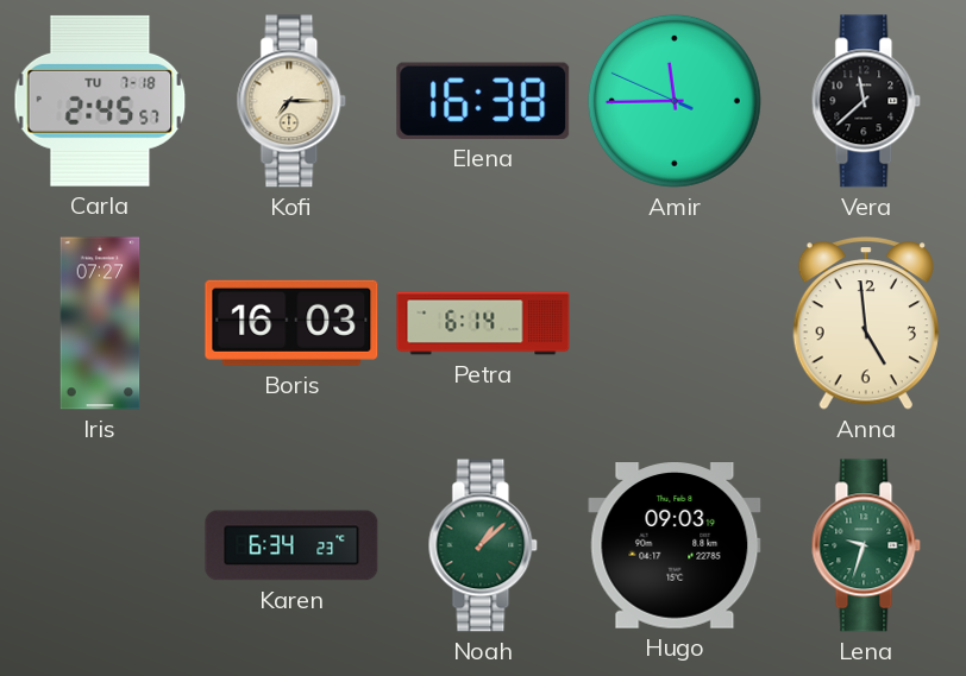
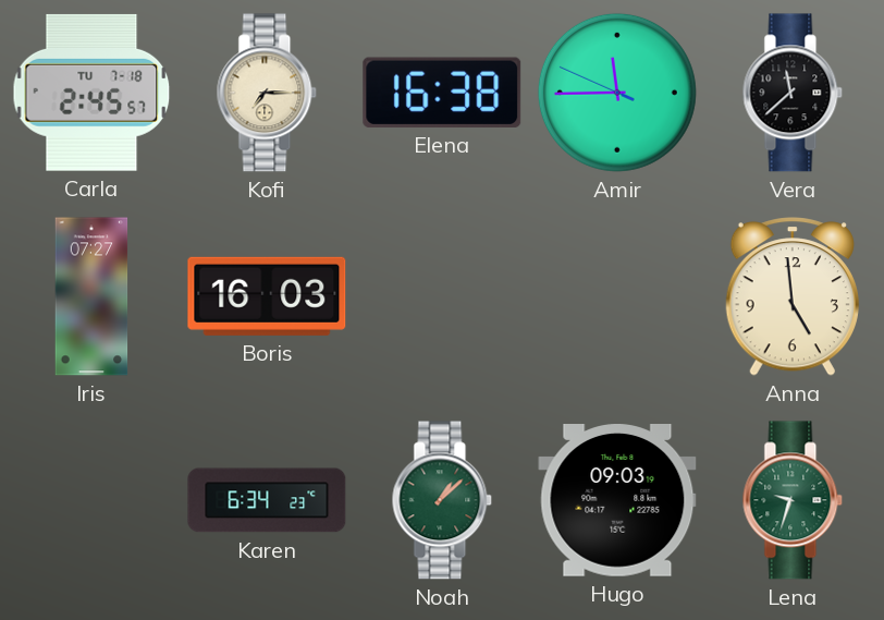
Petra: 6:14 -> none
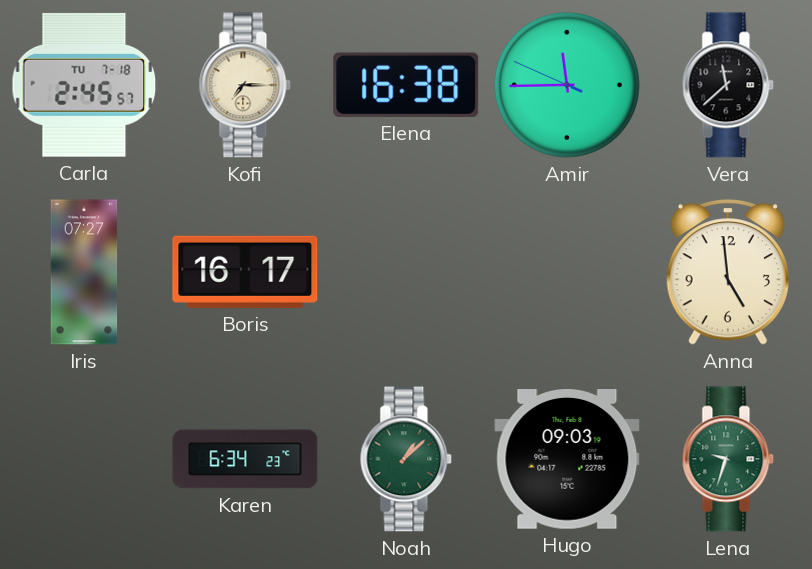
Boris: 16:03 -> 16:17
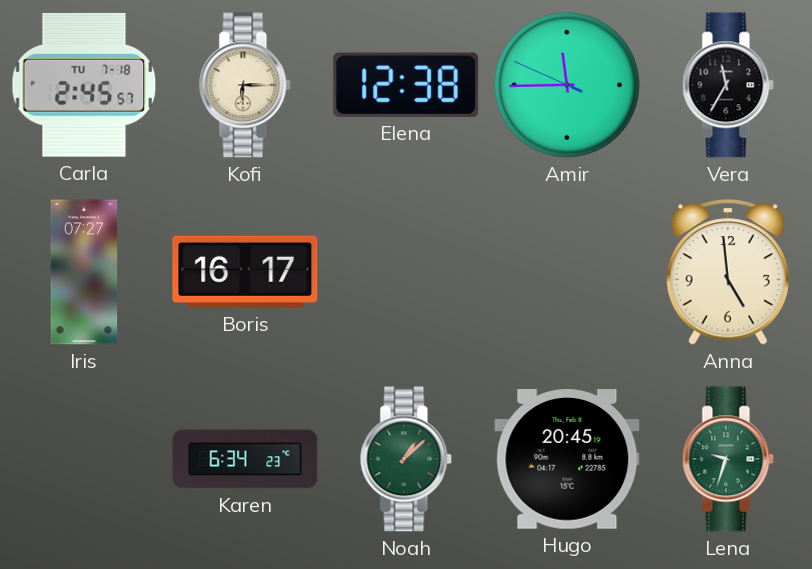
Kofi: 7:15 -> 6:15
Elena: 16:38 -> 12:38
Vera: 11:38 -> 11:35
Hugo: 09:03 -> 20:45
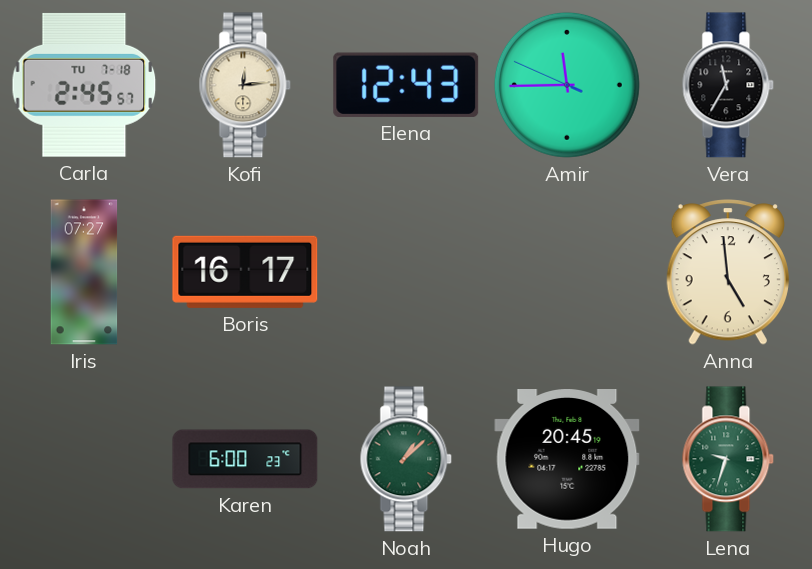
Kofi: 6:15 -> 12:14
Elena: 12:38 -> 12:43
Karen: 6:34 -> 6:00
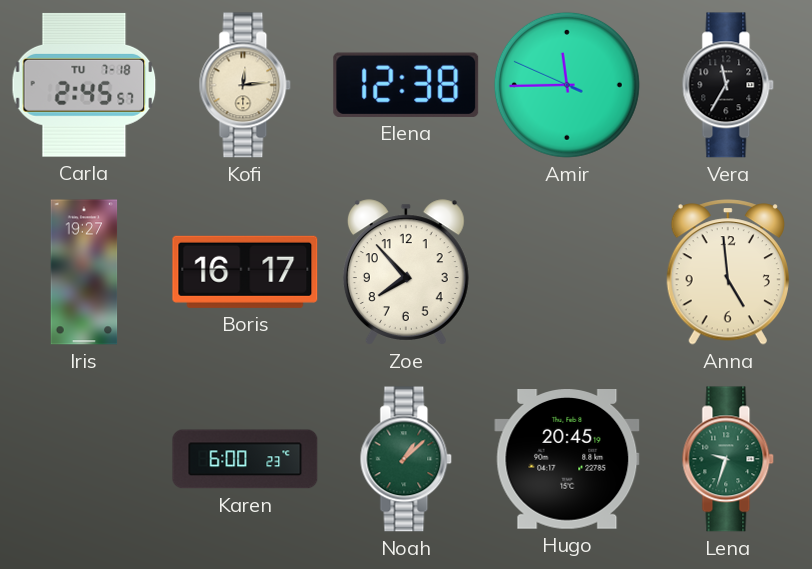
Elena: 12:43 -> 12:38
Iris: 07:27 -> 19:27
Zoe: none -> 7:53
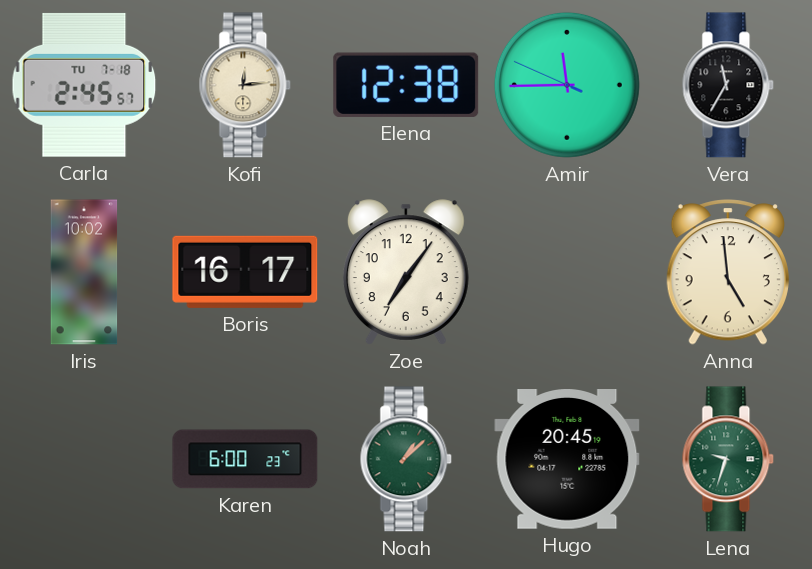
Iris: 19:27 -> 10:02
Zoe: 7:53 -> 7:06
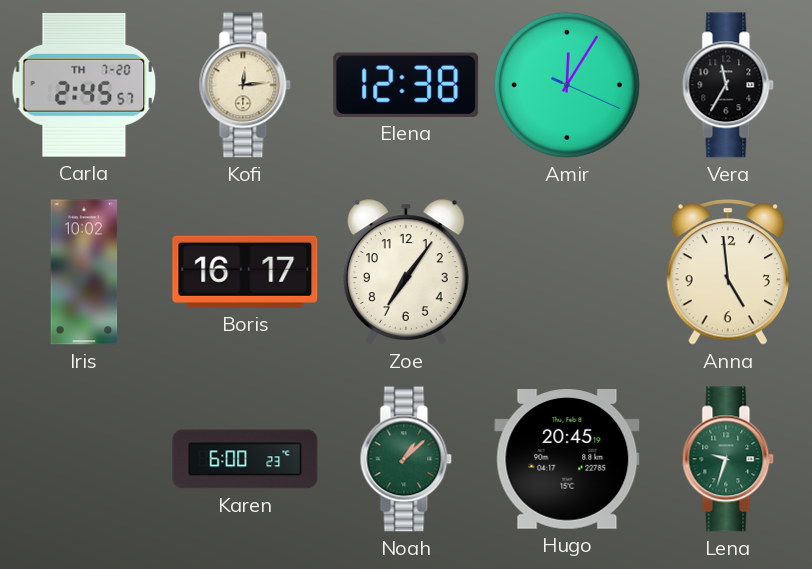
Carla date: TU 7-18 -> TH 7-20
Amir: 11:44 -> 12:05
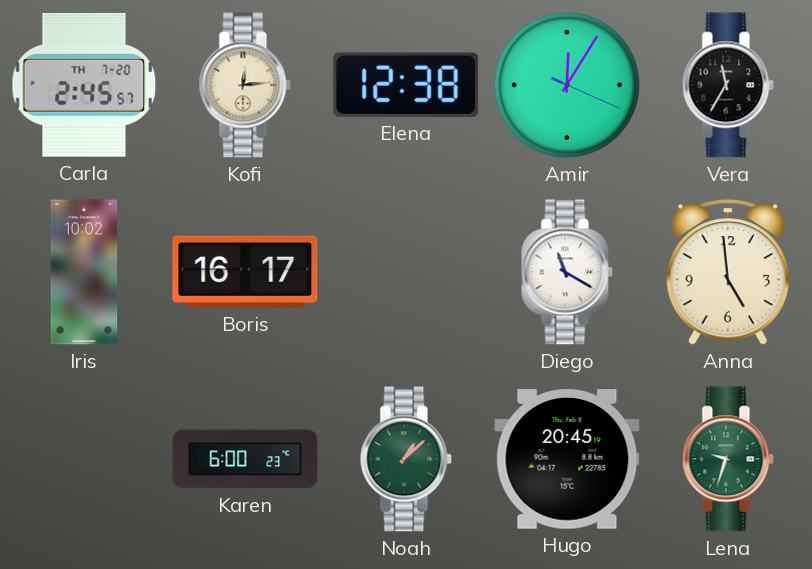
Zoe: 7:06 -> none
Diego: none -> 11:20
